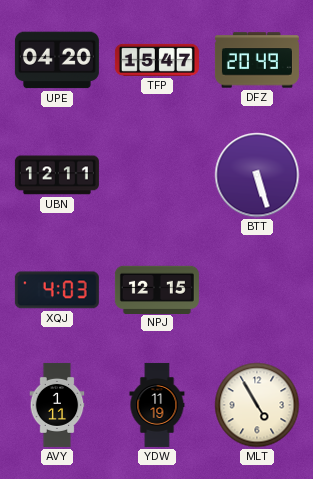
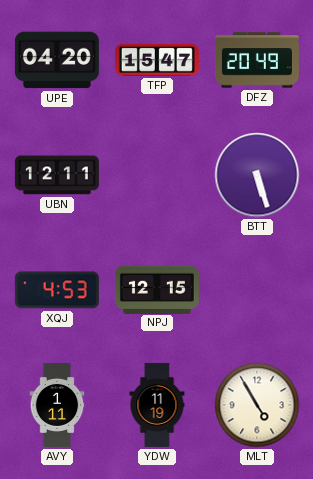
XQJ: 4:03 -> 4:53
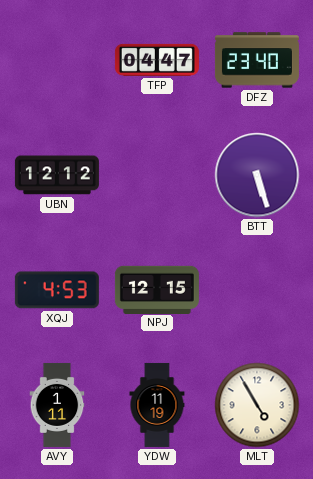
UPE: 04:20 -> none
TFP: 15:47 -> 04:47
DFZ: 20:49 -> 23:40
UBN: 12:11 -> 12:12
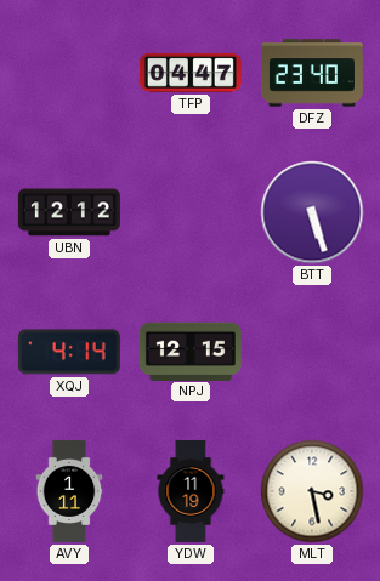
XQJ: 4:53 -> 4:14
MLT: 4:55 -> 3:28
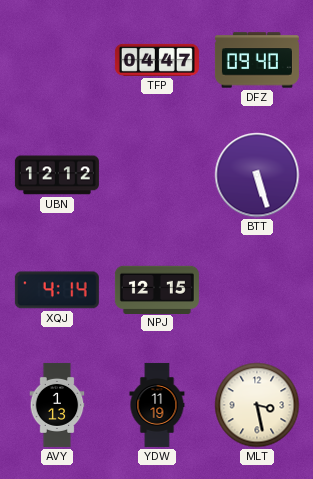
DFZ: 23:40 -> 09:40
AVY: 1:11 -> 1:13
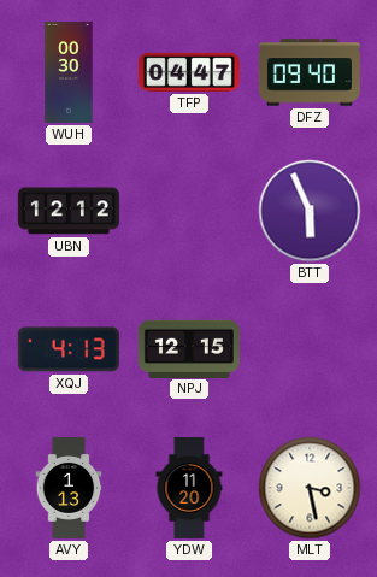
WUH: none -> 00:30
BTT: 5:27 -> 5:56
XQJ: 4:14 -> 4:13
YDW: 11:19 -> 11:20
